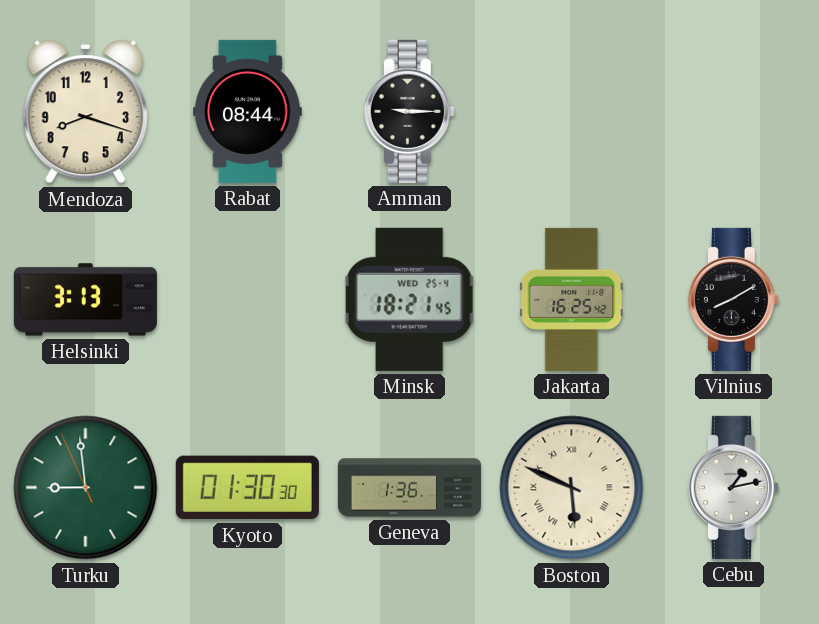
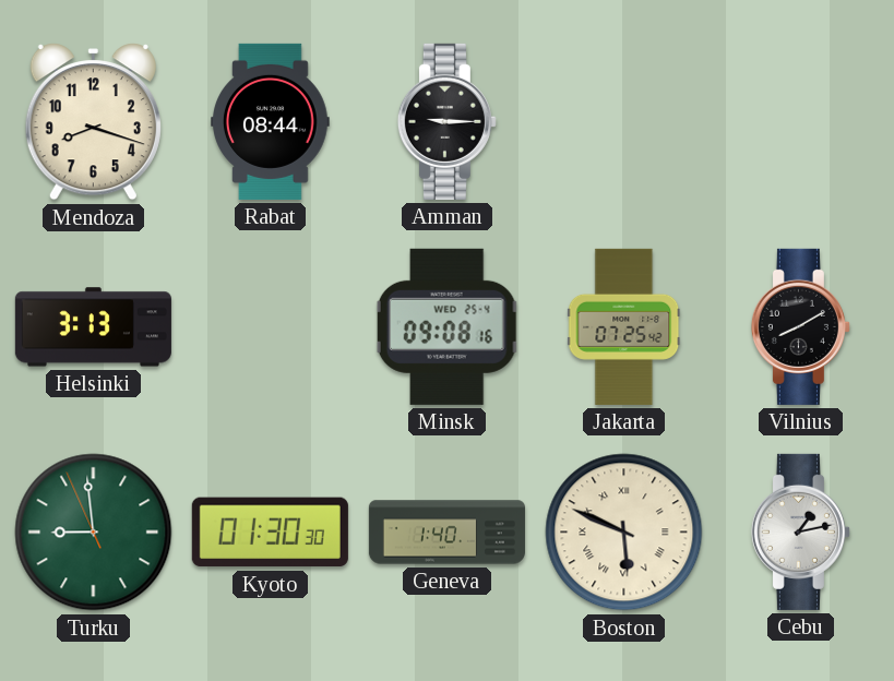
Minsk: 18:21 -> 09:08
Jakarta: 16:25 -> 07:25
Geneva: 1:36 -> 1:40
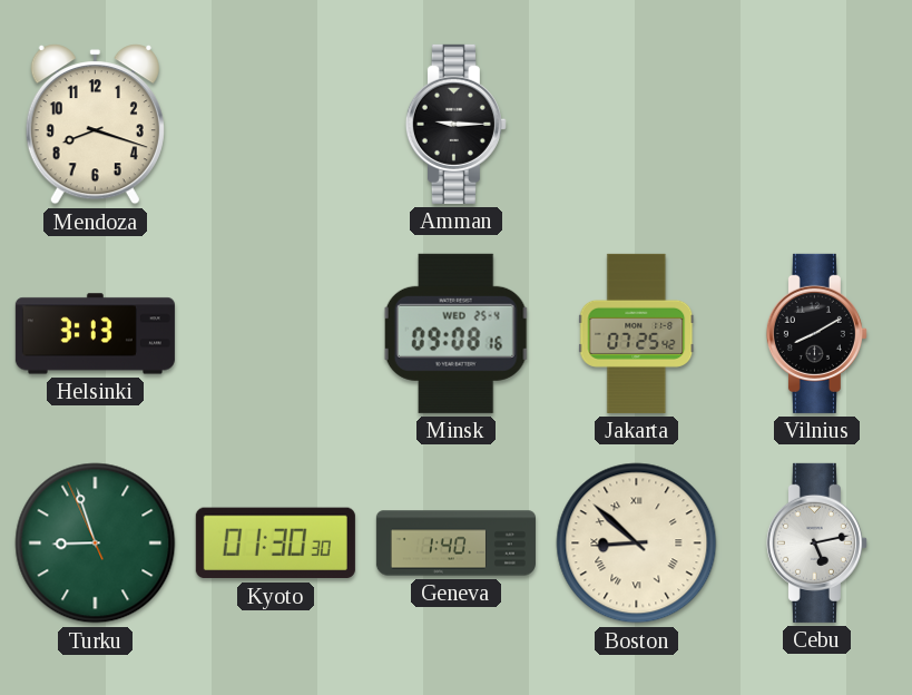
Rabat: 08:44 -> none
Turku: 8:58 -> 8:56
Boston: 5:49 -> 8:52
Cebu: 1:13 -> 5:13
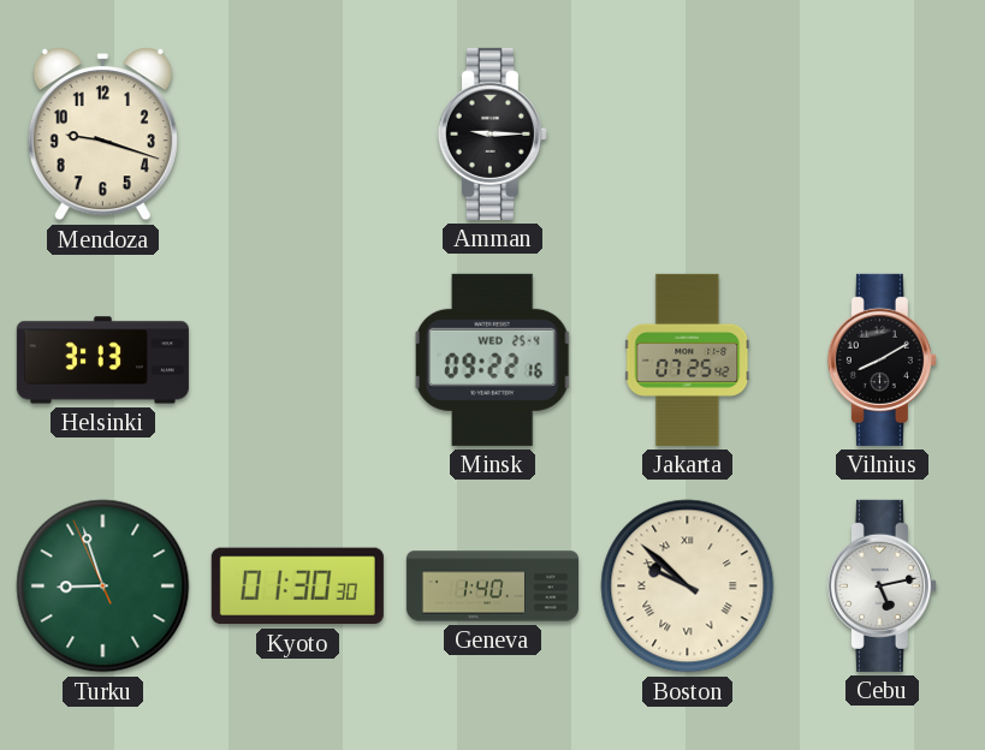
Mendoza: 8:18 -> 9:18
Minsk: 09:08 -> 09:22
Boston: 8:52 -> 9:52
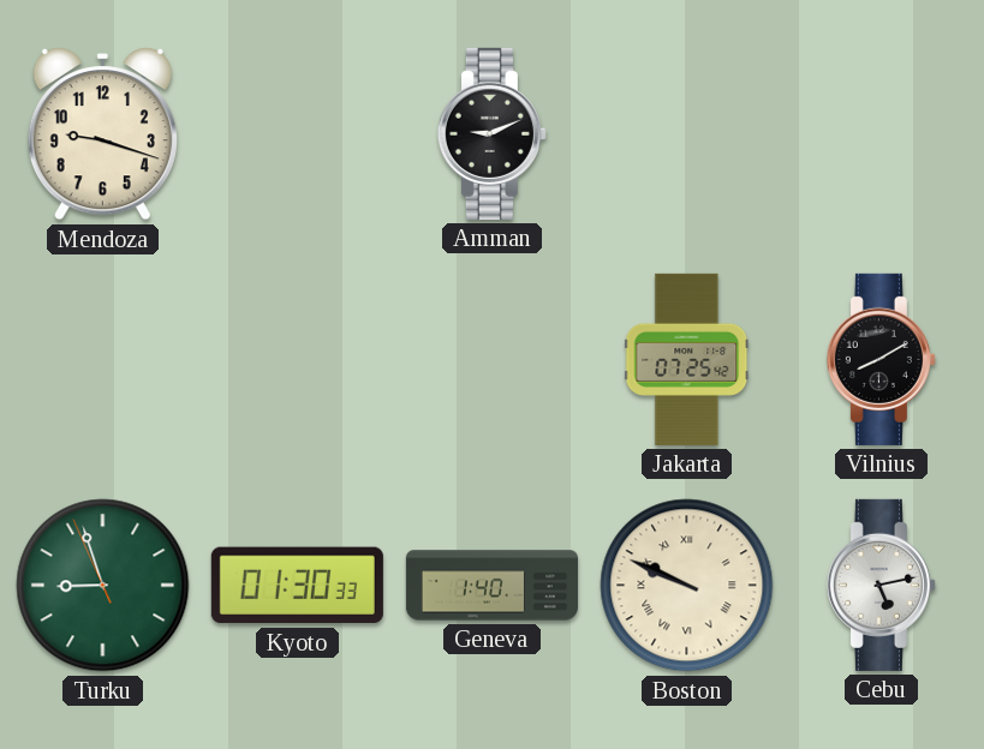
Amman: 9:15 -> 9:11
Helsinki: 3:13 -> none
Minsk: 09:22 -> none
Kyoto: 01:30:30 -> 01:30:33
Boston: 9:52 -> 9:49
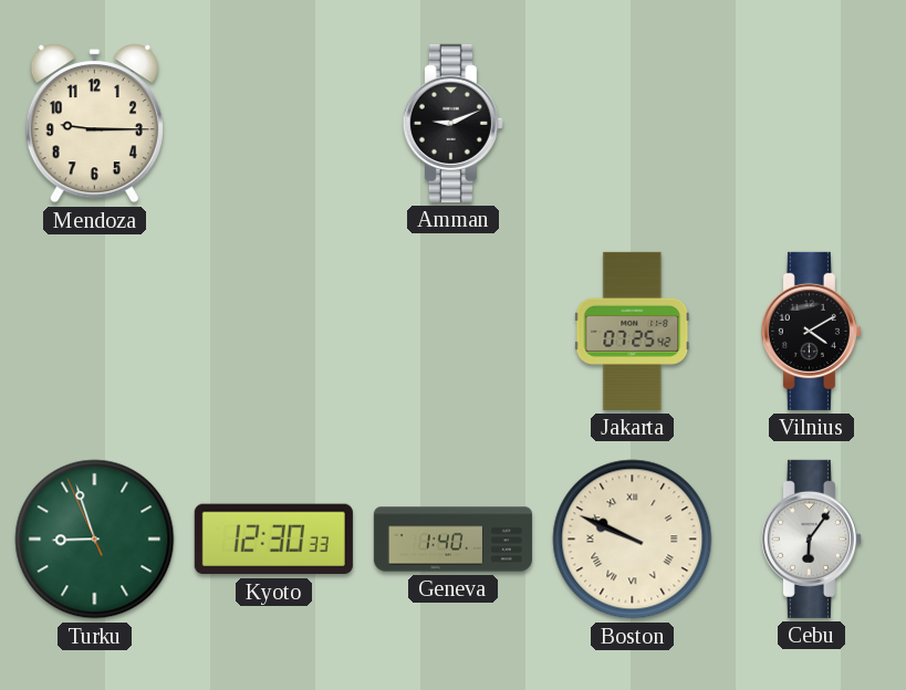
Mendoza: 9:18 -> 9:15
Vilnius: 8:10 -> 4:10
Kyoto: 01:30 -> 12:30
Cebu: 5:13 -> 6:06
